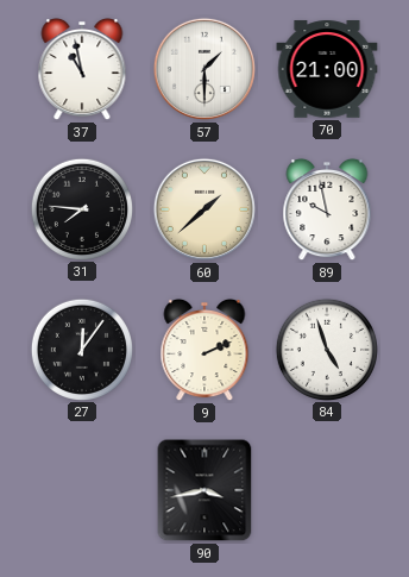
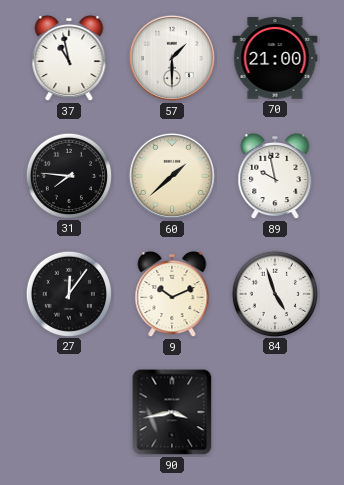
9: 2:11 -> 10:11
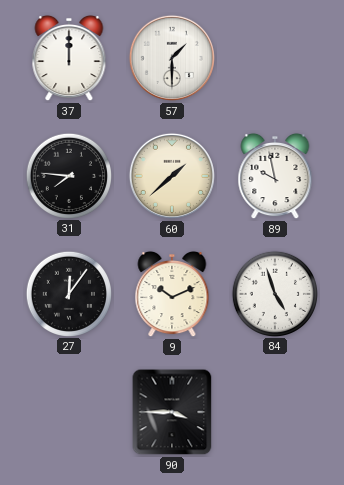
37: 10:58 -> 12:00
70: 21:00 -> none
90: 3:43 -> 3:45
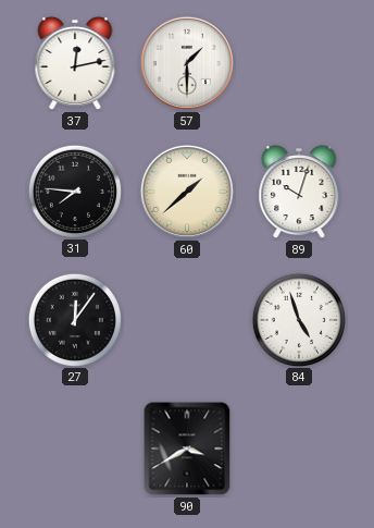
37: 12:00 -> 12:13
89: 9:58 -> 10:03
9: 10:11 -> none
90: 3:45 -> 3:40
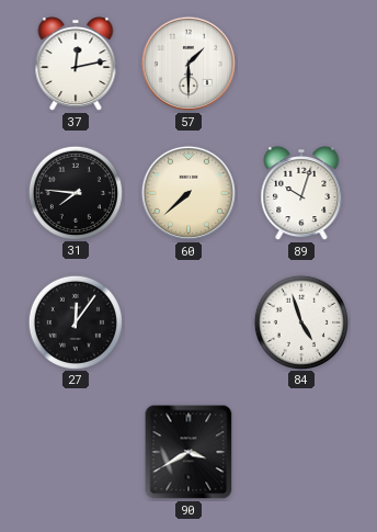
60: 1:38 -> 7:38
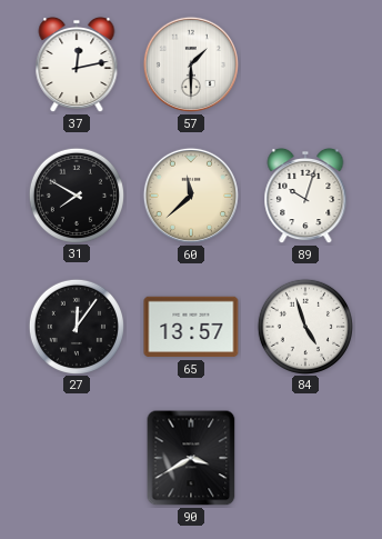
31: 7:46 -> 7:50
60: 7:38 -> 11:38
65: none -> 13:57
